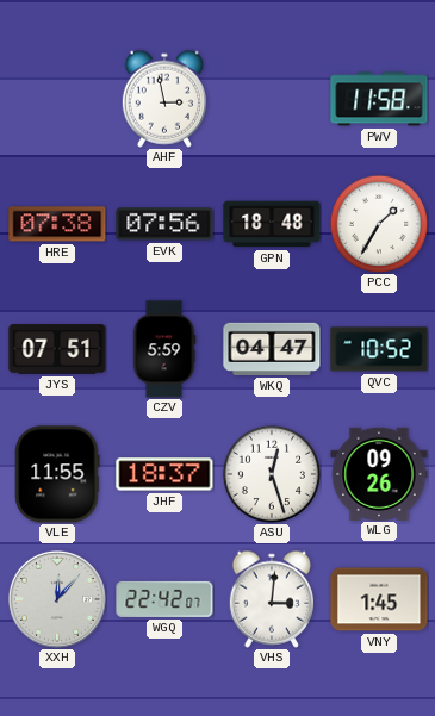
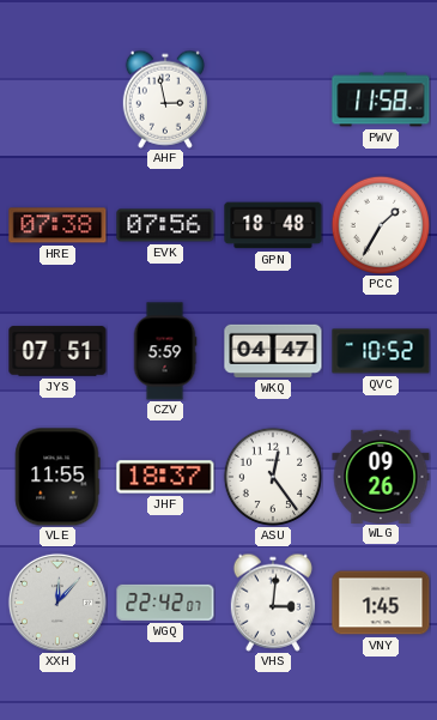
ASU: 12:27 -> 12:24
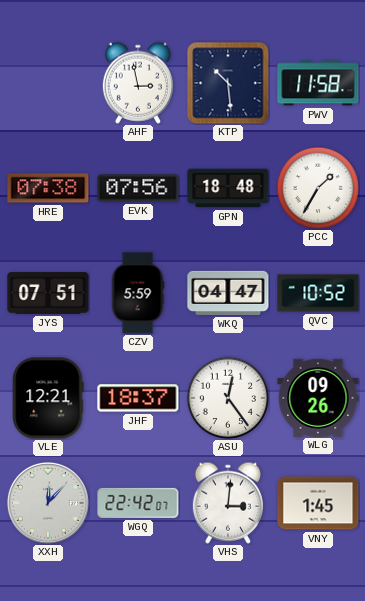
KTP: none -> 10:29
VLE: 11:55 -> 12:21
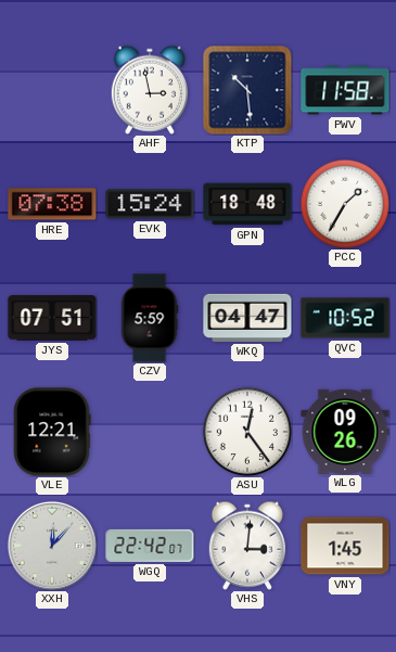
EVK: 07:56 -> 15:24
JHF: 18:37 -> none
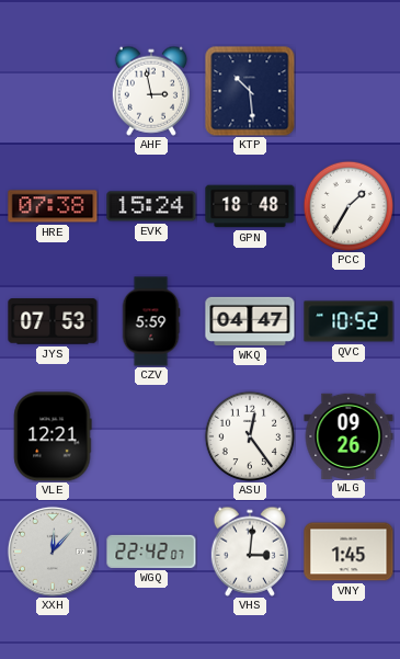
PWV: 11:58 -> none
JYS: 07:51 -> 07:53
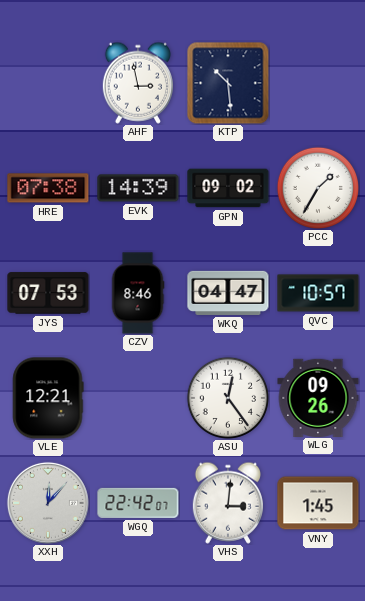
EVK: 15:24 -> 14:39
GPN: 18:48 -> 09:02
CZV: 5:59 -> 8:46
QVC: 10:52 -> 10:57
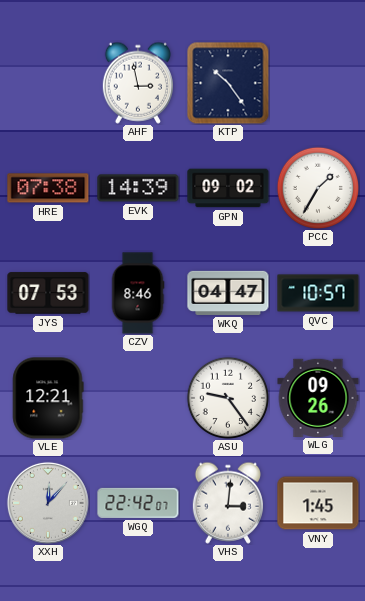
KTP: 10:29 -> 10:24
ASU: 12:24 -> 9:24
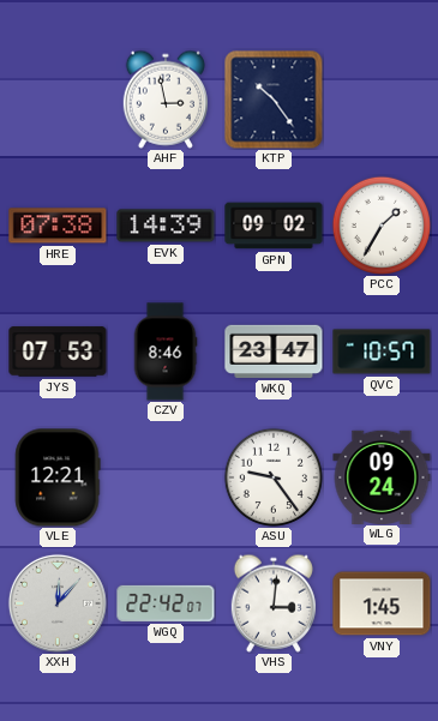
WKQ: 04:47 -> 23:47
WLG: 09:26 -> 09:24
